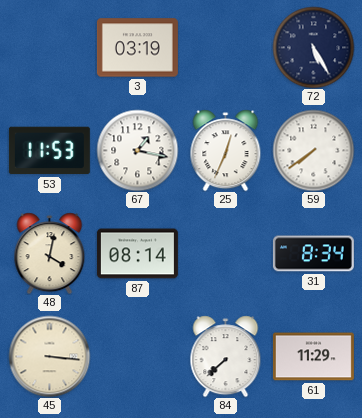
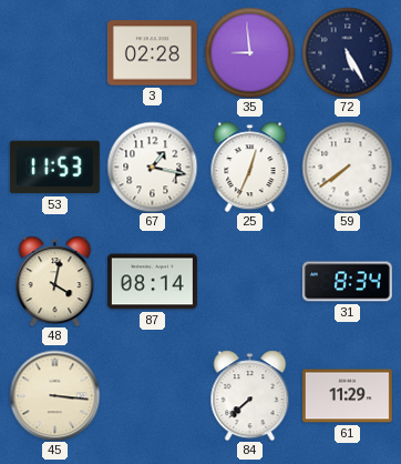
3: 03:19 -> 02:28
35: none -> 8:59
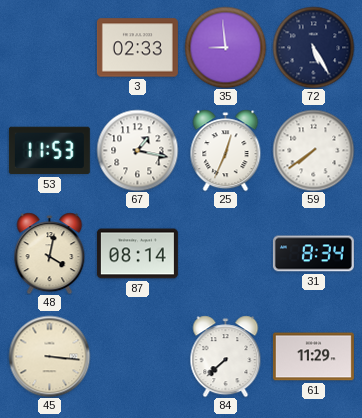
3: 02:28 -> 02:33
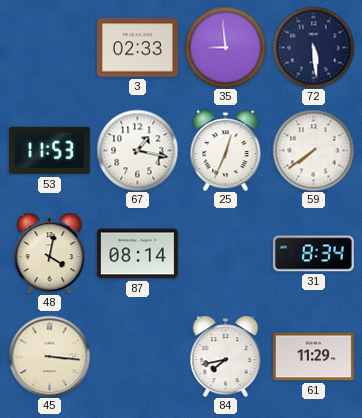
72: 5:25 -> 5:29
84: 7:38 -> 7:43
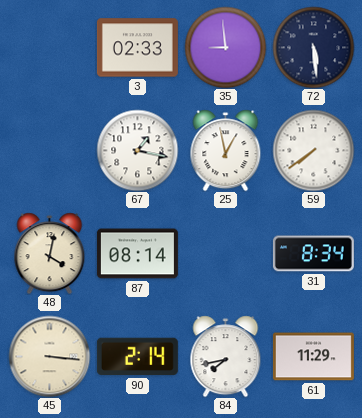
53: 11:53 -> none
25: 12:34 -> 12:58
90: none -> 2:14
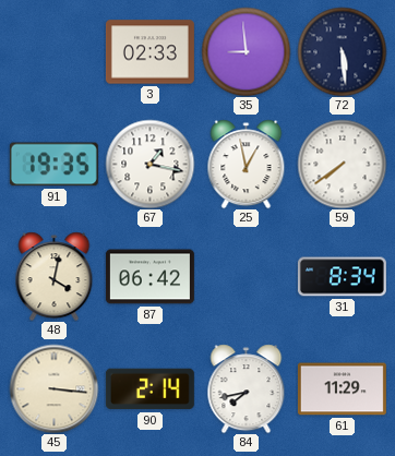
91: none -> 19:35
87: 08:14 -> 06:42
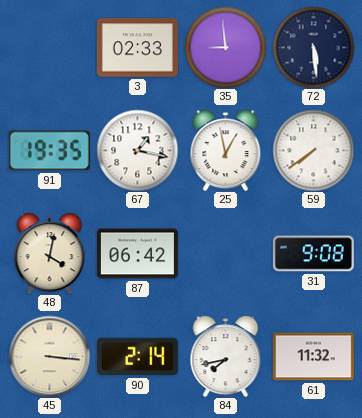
31: 8:34 -> 9:08
61: 11:29 -> 11:32
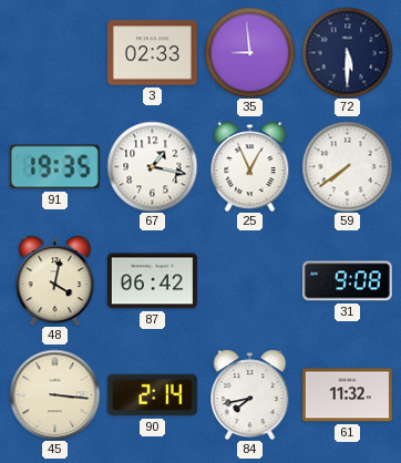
72: 5:29 -> 5:30
25: 12:58 -> 12:56
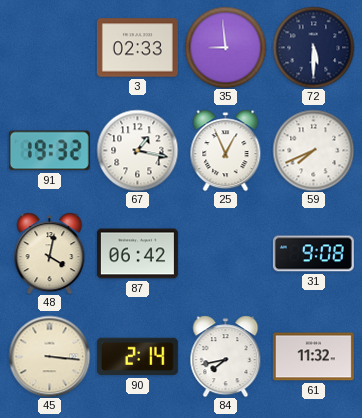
91: 19:35 -> 19:32
59: 7:39 -> 7:41
